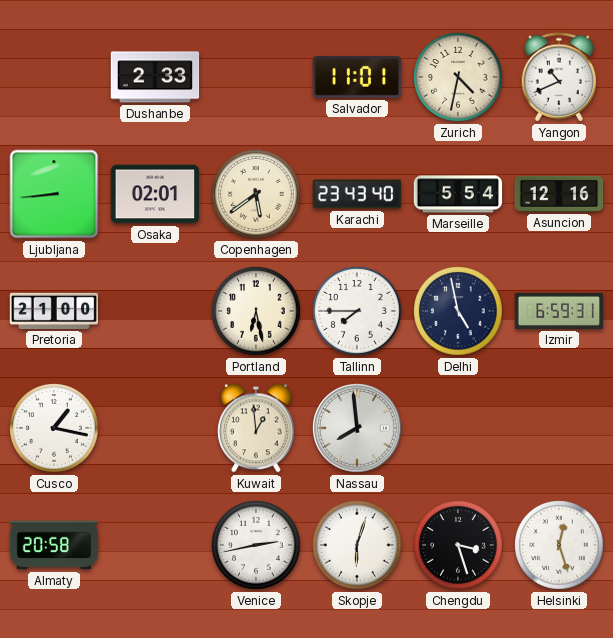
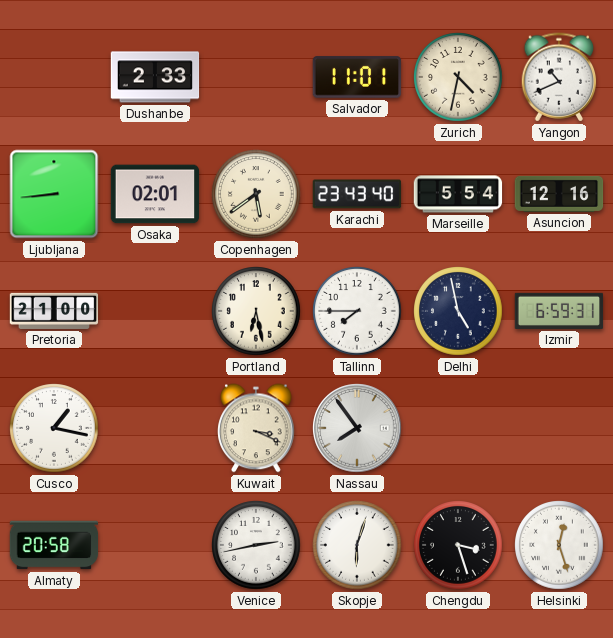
Kuwait: 12:59 -> 3:19
Nassau: 7:59 -> 7:54
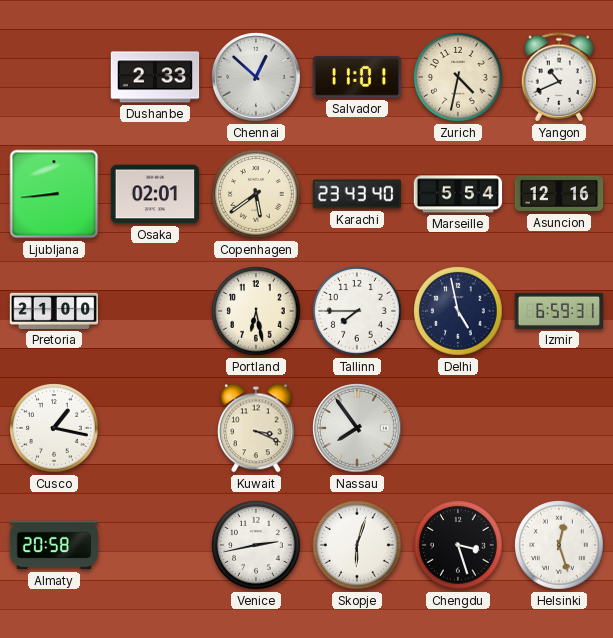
Chennai: none -> 12:52
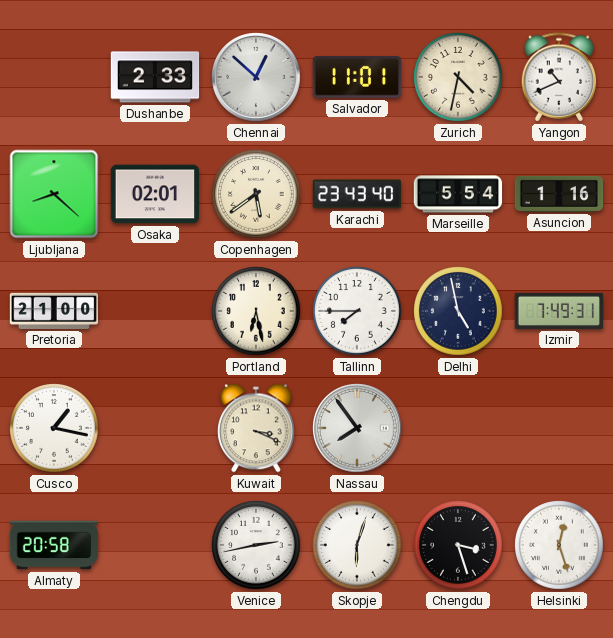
Ljubljana: 8:44 -> 8:22
Asuncion: 12:16 -> 1:16
Izmir: 6:59 -> 7:49
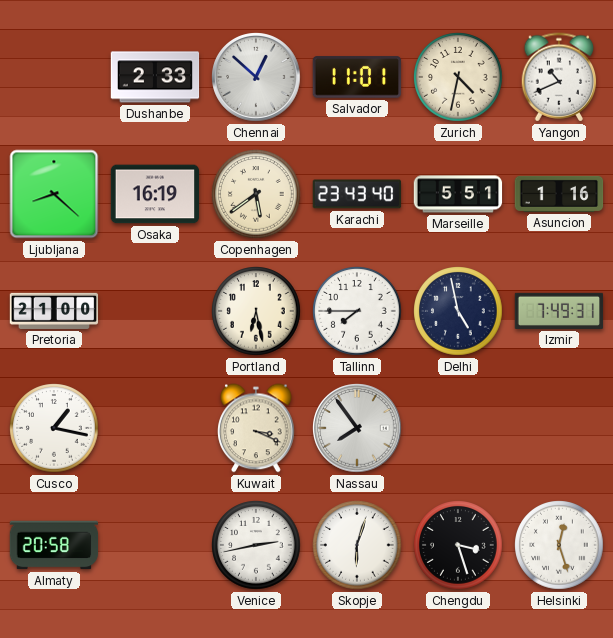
Osaka: 02:01 -> 16:19
Marseille: 5:54 -> 5:51
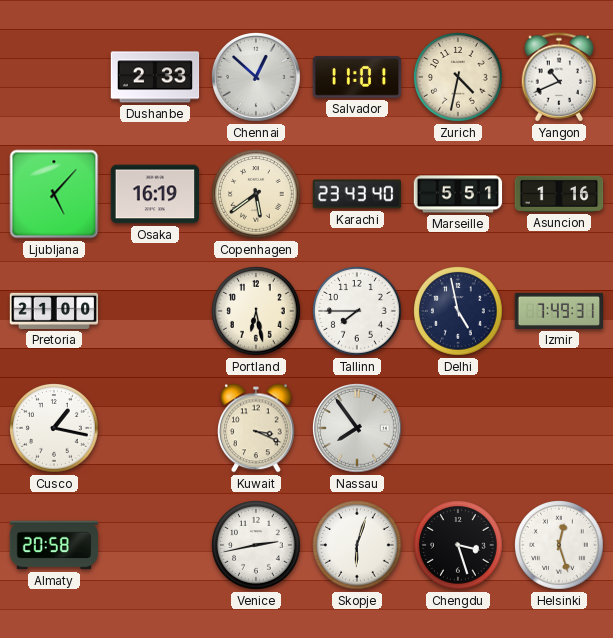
Ljubljana: 8:22 -> 5:07
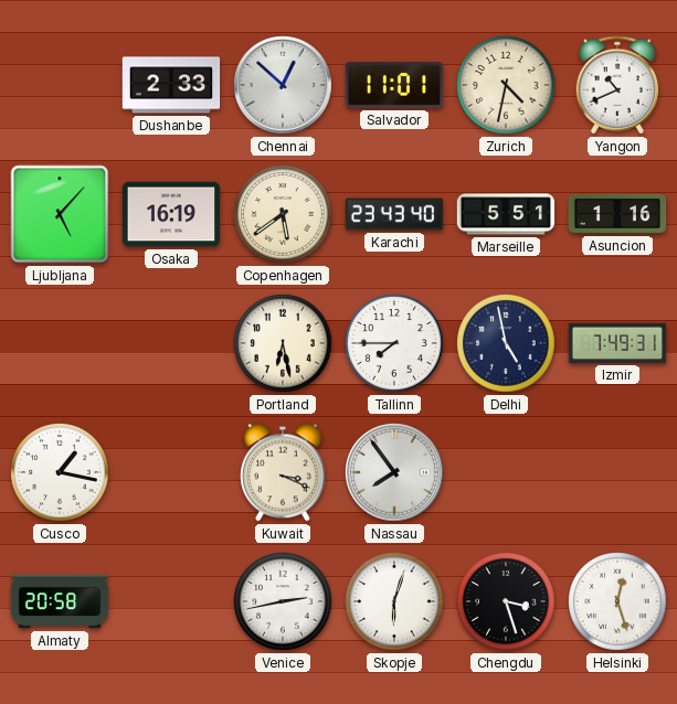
Pretoria: 21:00 -> none
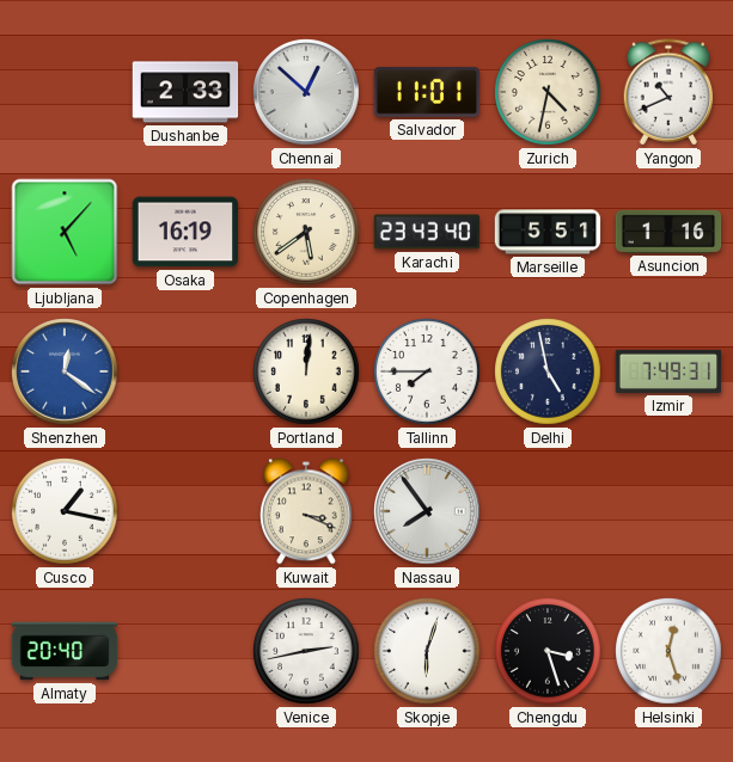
Shenzhen: none -> 12:21
Portland: 6:28 -> 12:01
Almaty: 20:58 -> 20:40
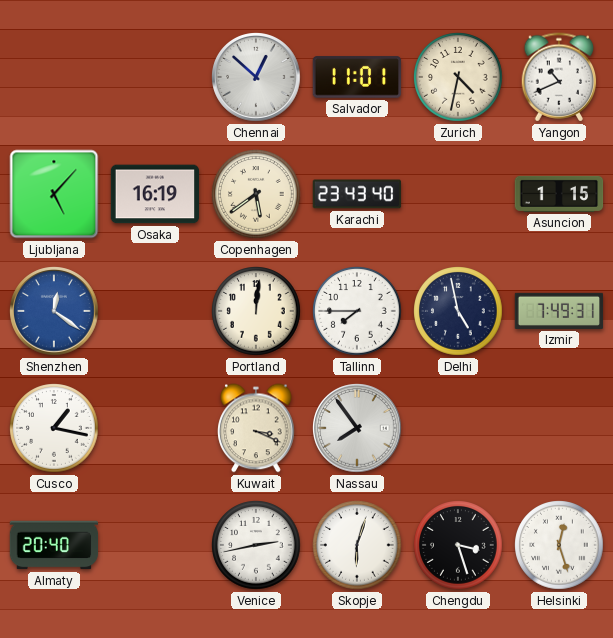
Dushanbe: 2:33 -> none
Marseille: 5:51 -> none
Asuncion: 1:16 -> 1:15
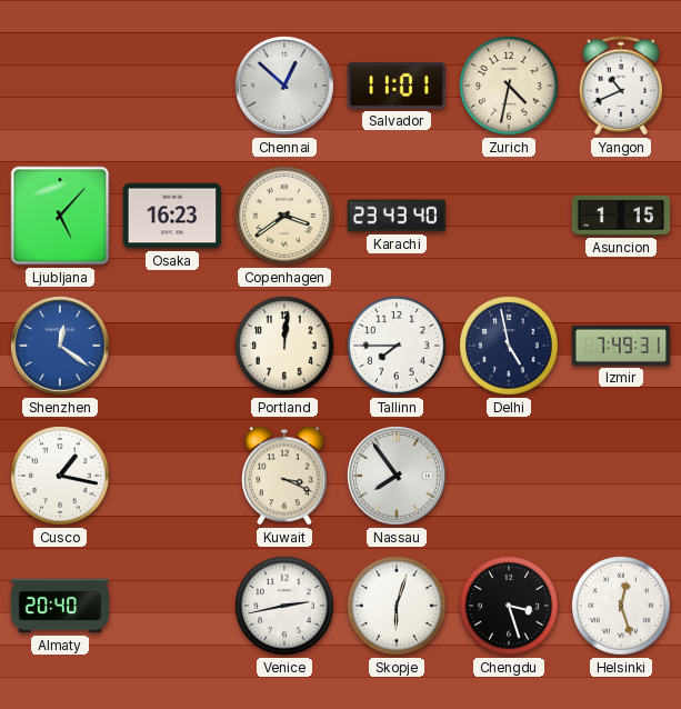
Osaka: 16:19 -> 16:23
Copenhagen: 5:39 -> 3:39
